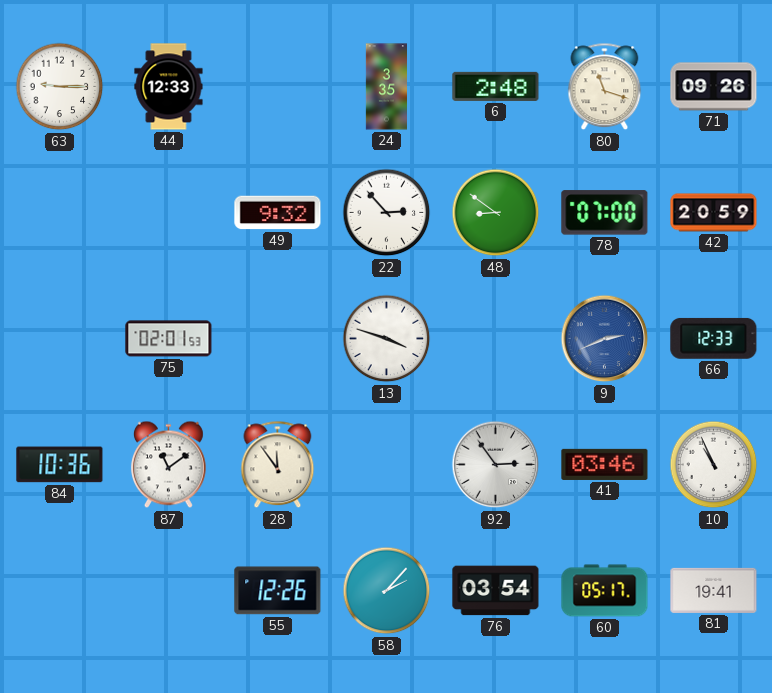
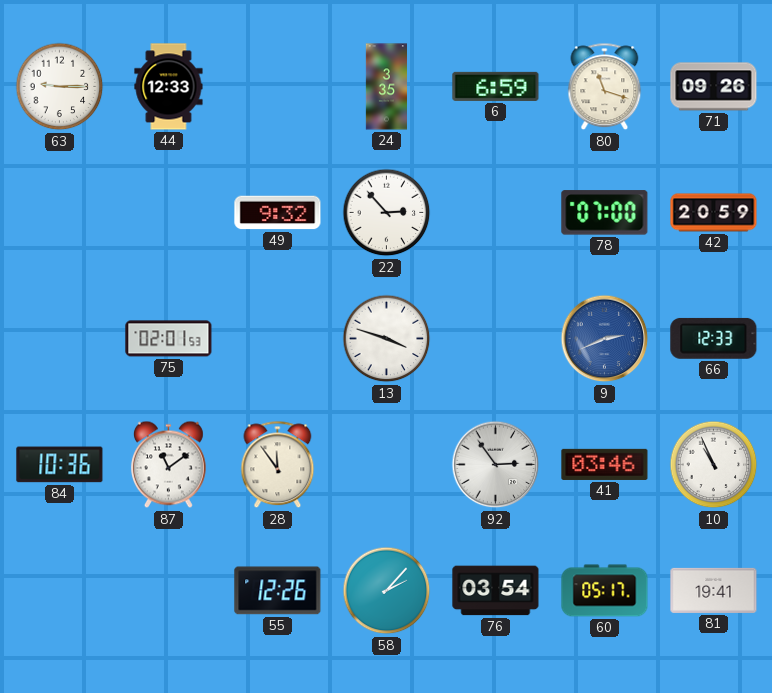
6: 2:48 -> 6:59
48: 8:51 -> none
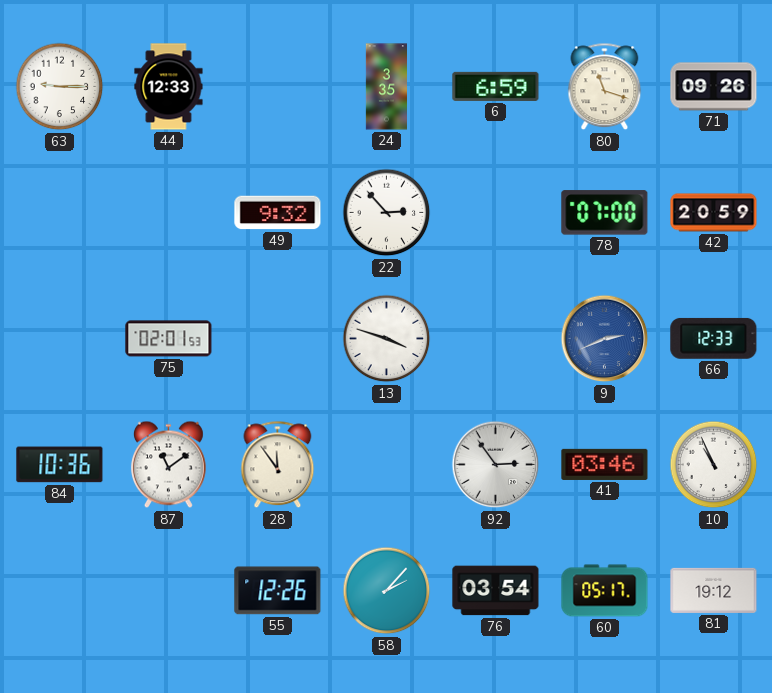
81: 19:41 -> 19:12
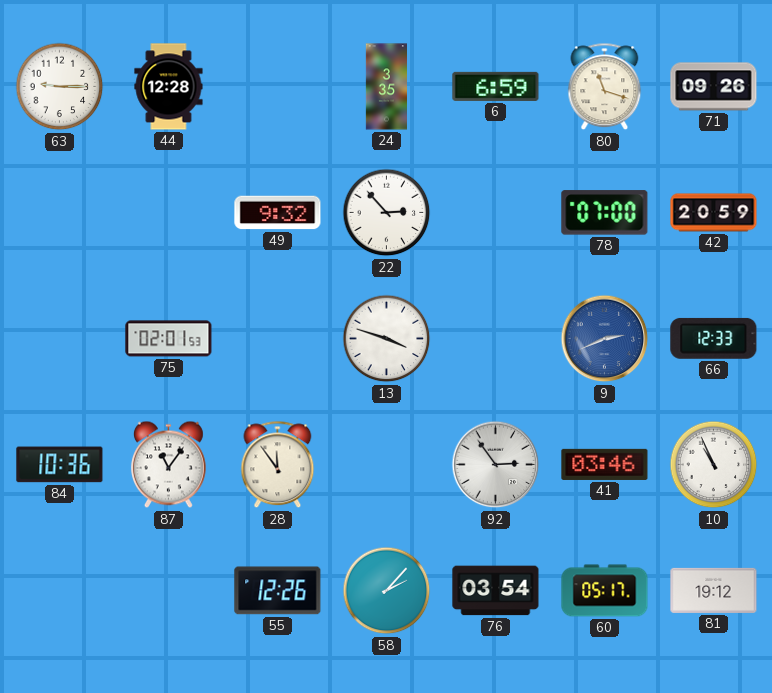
44: 12:33 -> 12:28
87: 11:09 -> 11:06
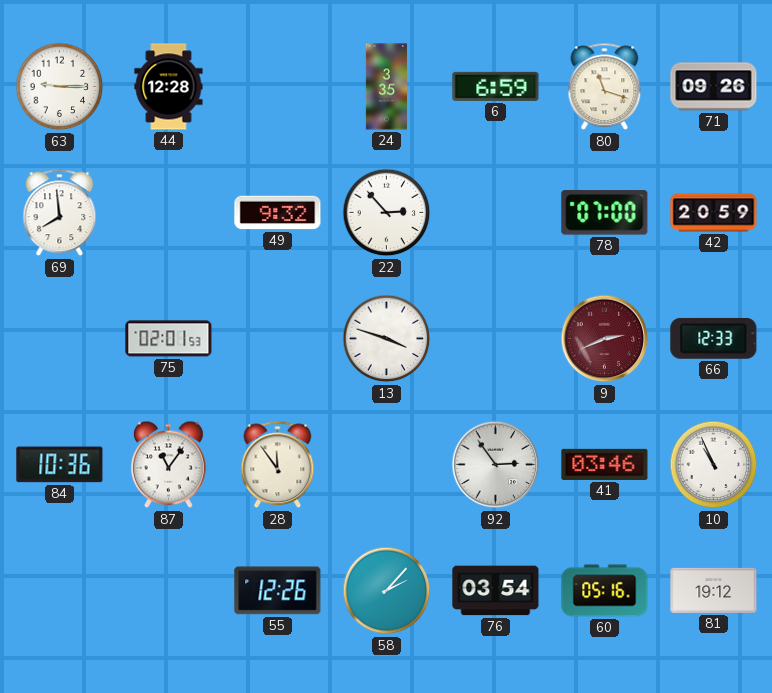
69: none -> 7:59
9 dial: blue -> burgundy
60: 05:17 -> 05:16
